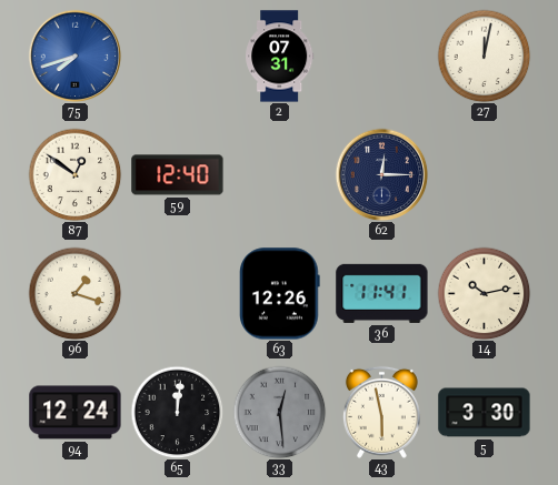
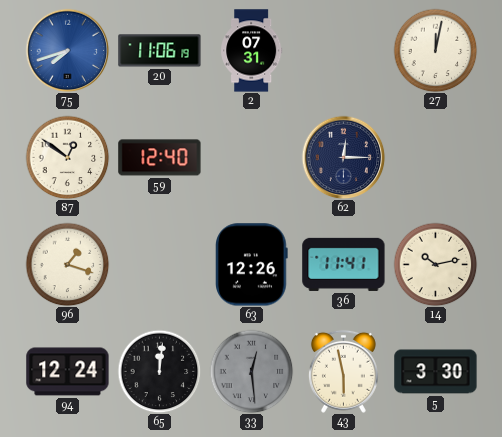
20: none -> 11:06
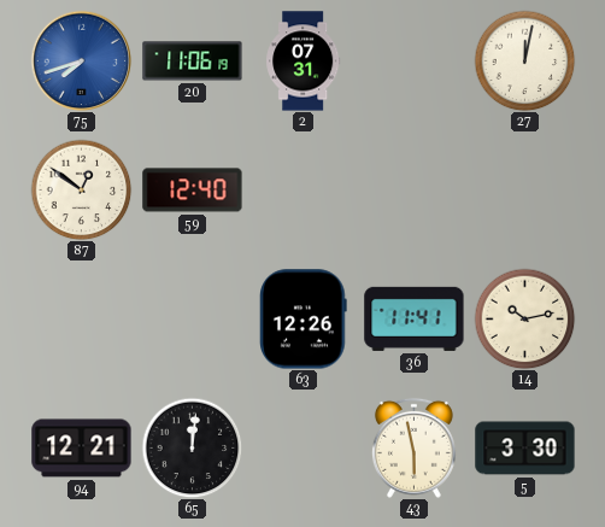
62: 12:15 -> none
96: 1:18 -> none
94: 12:24 -> 12:21
33: 12:29 -> none
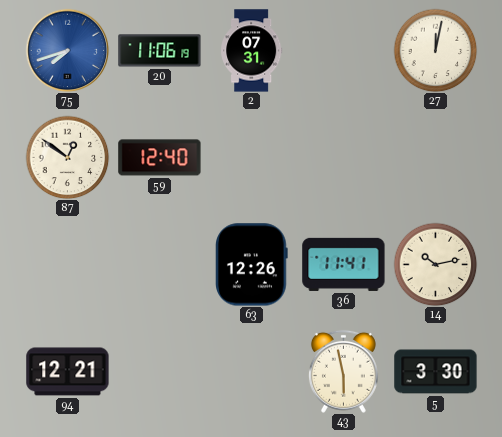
65: 12:01 -> none
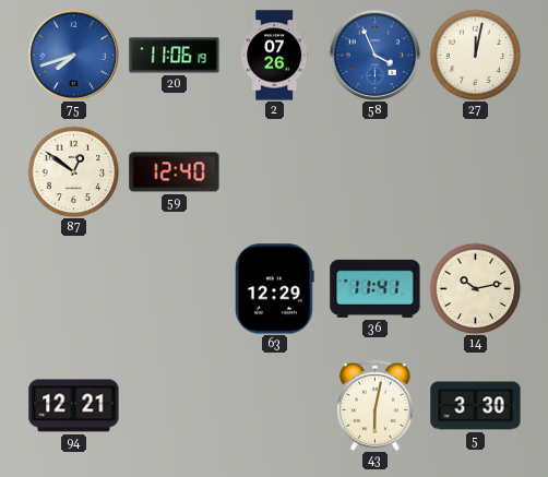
2: 07:31 -> 07:26
58: none -> 3:56
63: 12:26 -> 12:29
43: 5:58 -> 6:02
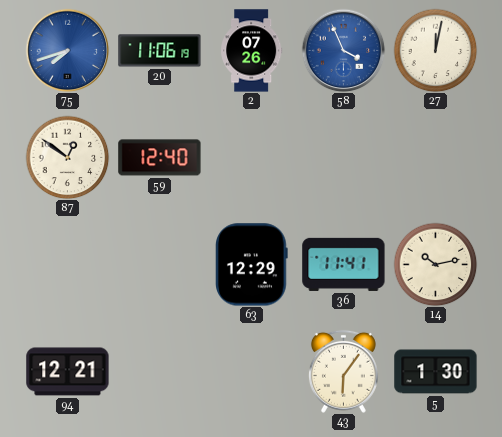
43: 6:02 -> 6:06
5: 3:30 -> 1:30
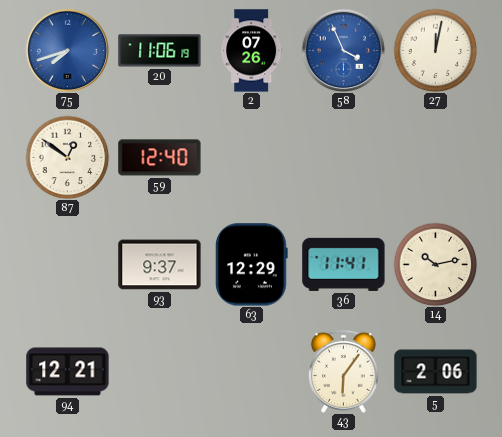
93: none -> 9:37
5: 1:30 -> 2:06
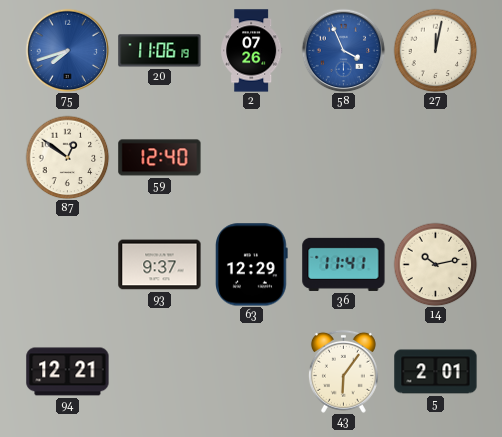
5: 2:06 -> 2:01
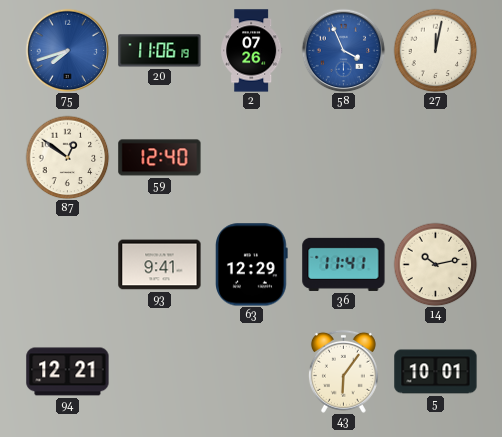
93: 9:37 -> 9:41
5: 2:01 -> 10:01
